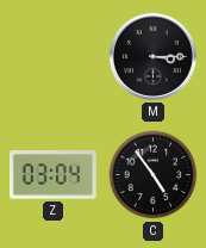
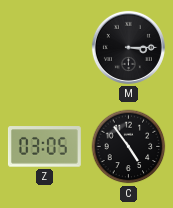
Z: 03:04 -> 03:05
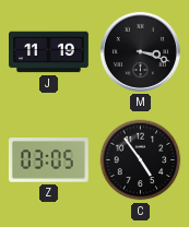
J: none -> 11:19
M: 3:15 -> 3:18
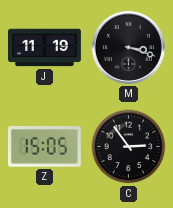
Z: 03:05 -> 15:05
C: 4:54 -> 2:54
